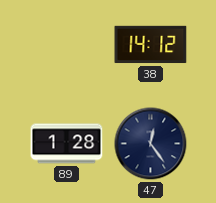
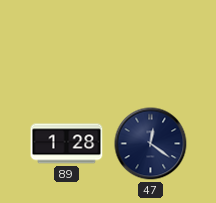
38: 14:12 -> none
47: 12:24 -> 12:21
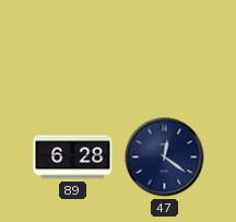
89: 1:28 -> 6:28
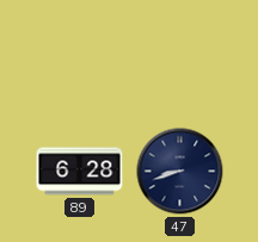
47: 12:21 -> 8:42
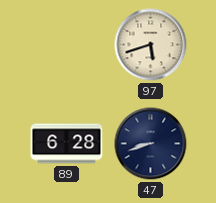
97: none -> 5:42
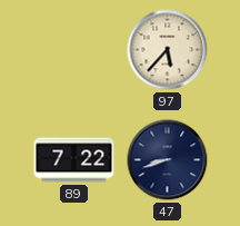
97: 5:42 -> 5:37
89: 6:28 -> 7:22
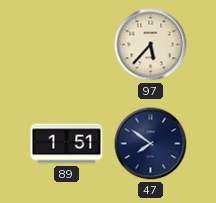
89: 7:22 -> 1:51
47: 8:42 -> 7:51
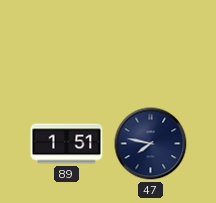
97: 5:37 -> none
47: 7:51 -> 7:47
